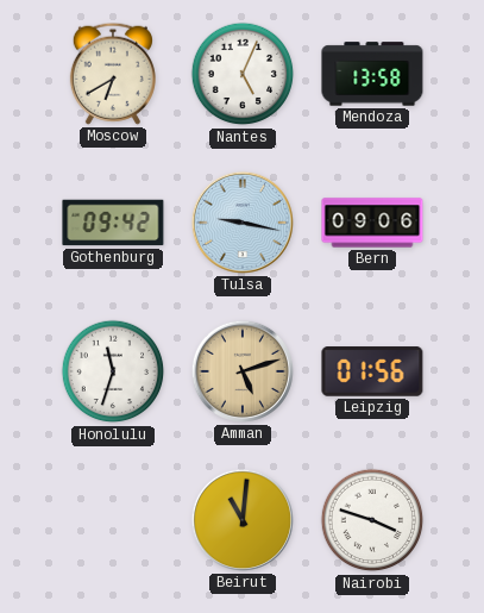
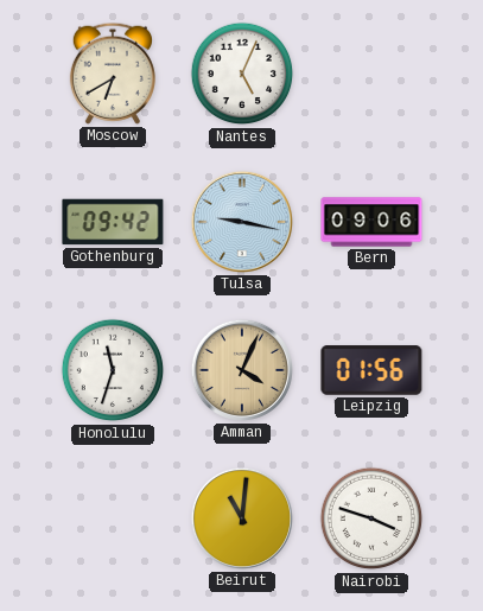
Mendoza: 13:58 -> none
Amman: 5:12 -> 4:04
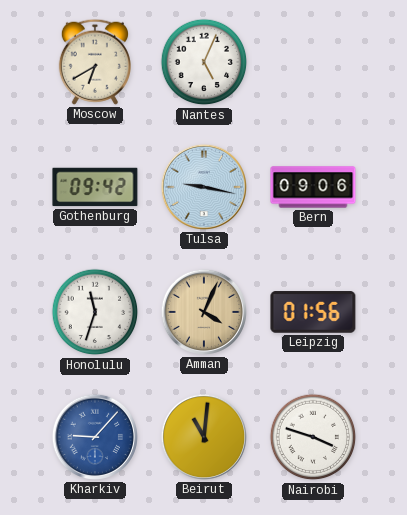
Kharkiv: none -> 9:07
